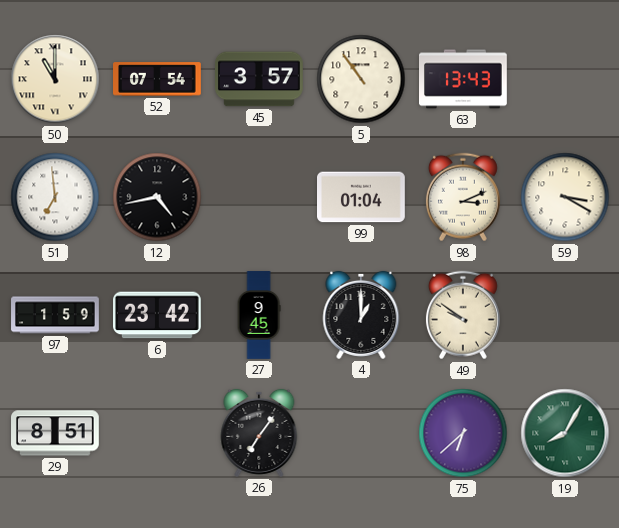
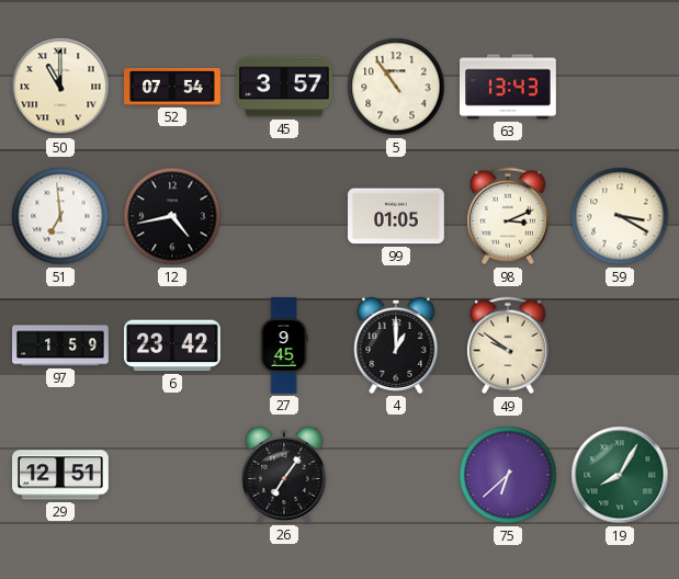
99: 01:04 -> 01:05
29: 8:51 -> 12:51
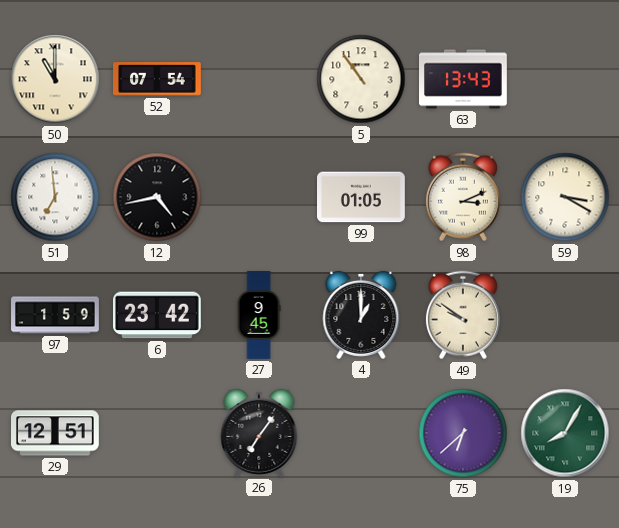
45: 3:57 -> none
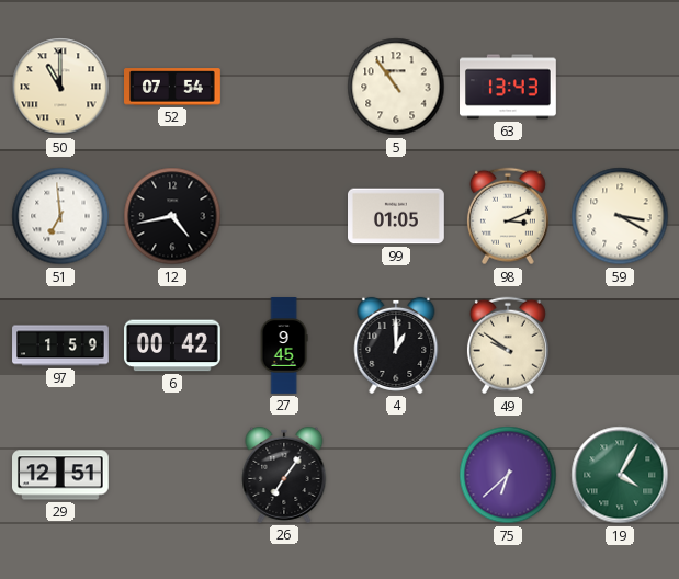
6: 23:42 -> 00:42
19: 8:05 -> 4:05
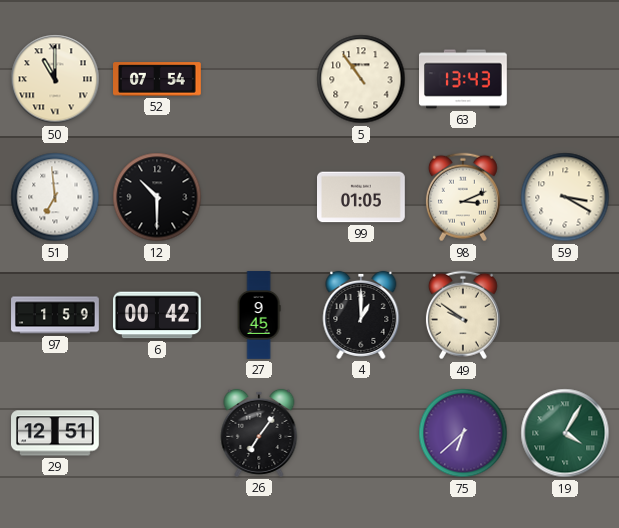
12: 4:43 -> 10:30
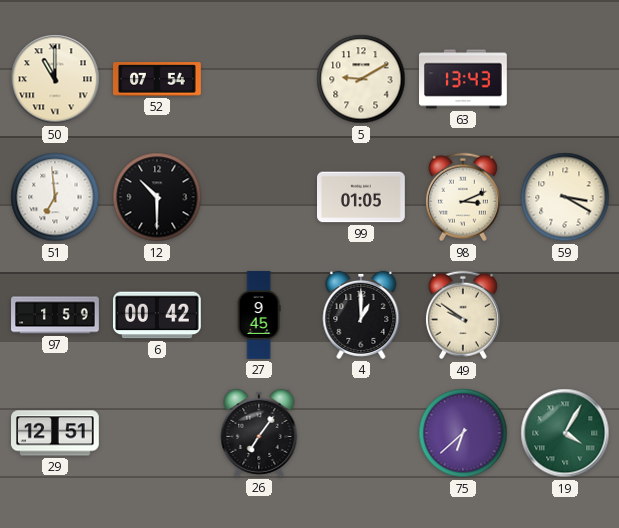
5: 10:54 -> 9:10
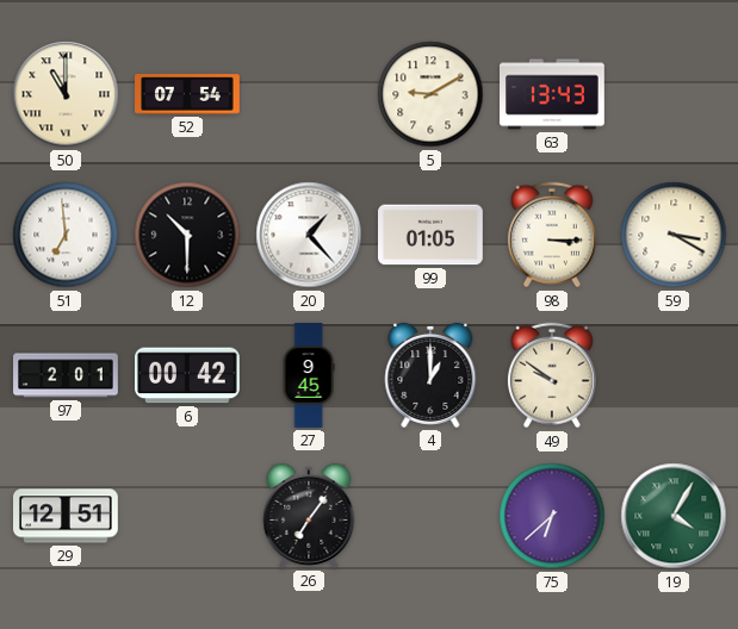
20: none -> 1:23
98: 3:11 -> 3:15
97: 1:59 -> 2:01
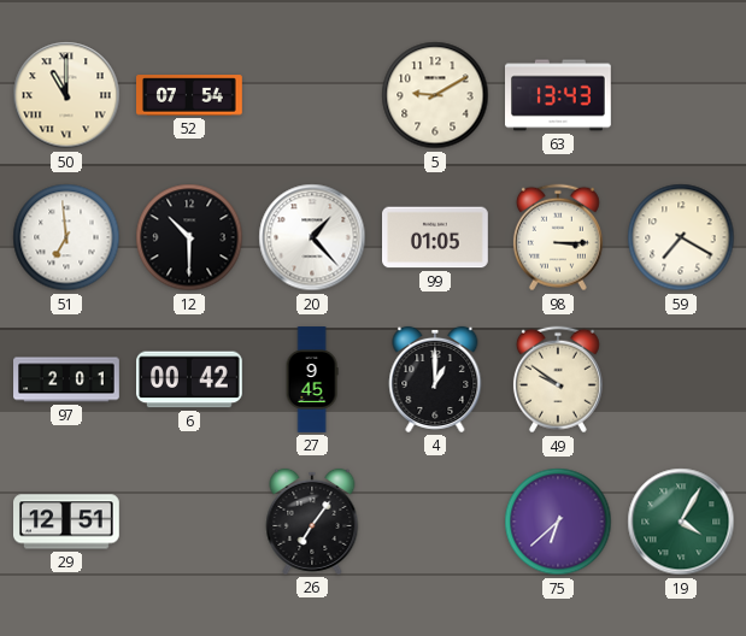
59: 3:20 -> 7:20
